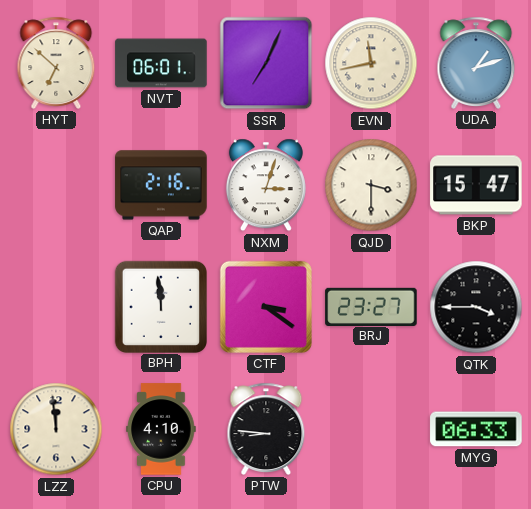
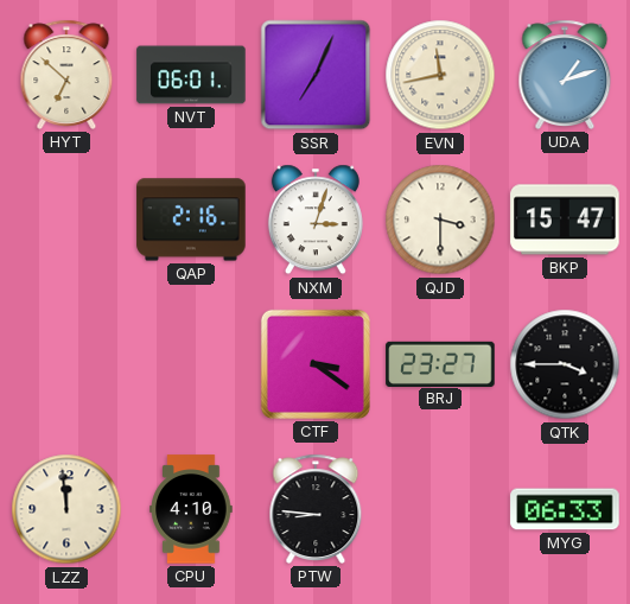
BPH: 11:59 -> none
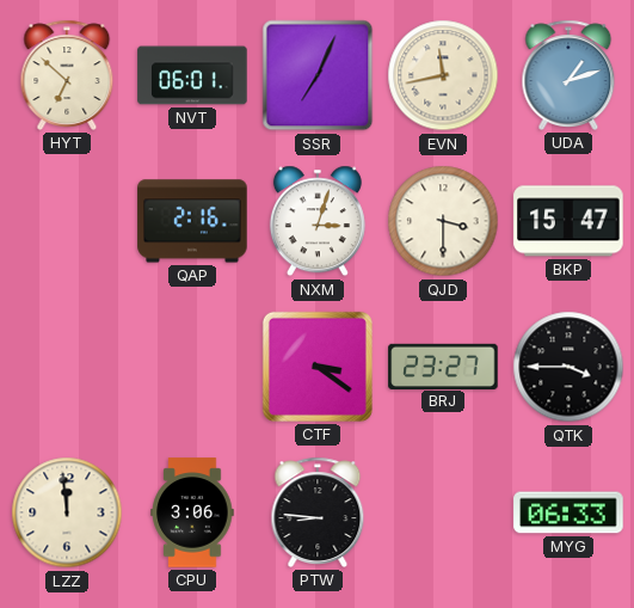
CPU: 4:10 -> 3:06
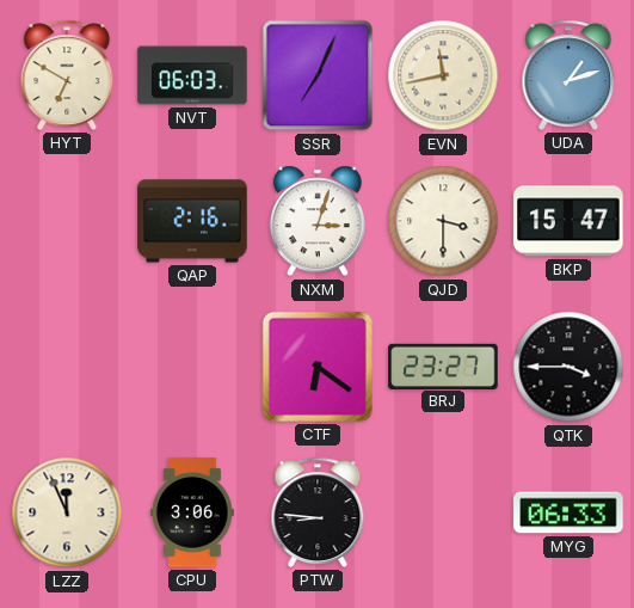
HYT: 6:52 -> 6:50
NVT: 06:01 -> 06:03
CTF: 3:21 -> 6:21
LZZ: 11:59 -> 11:56
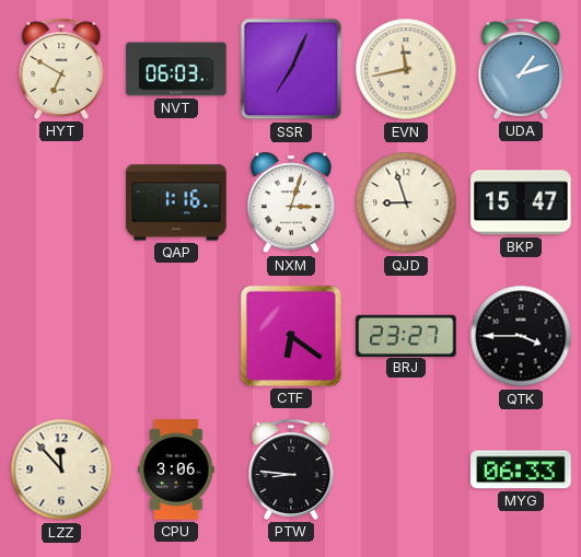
QAP: 2:16 -> 1:16
QJD: 3:30 -> 8:57
LZZ: 11:56 -> 11:53
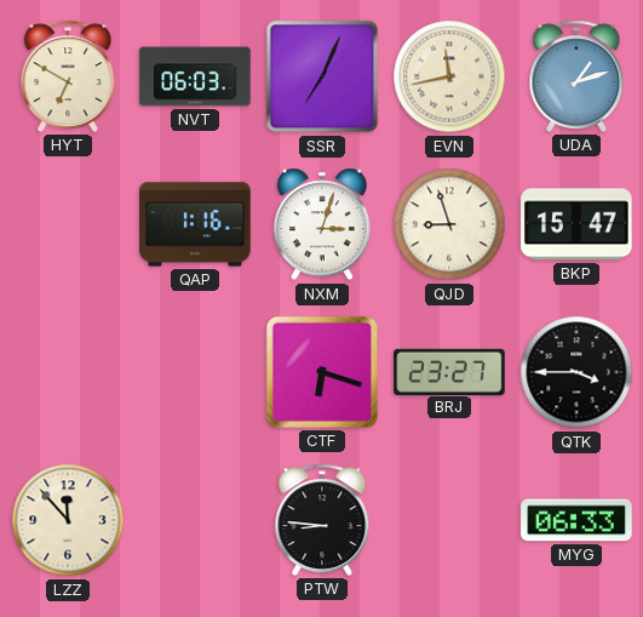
CTF: 6:21 -> 6:18
CPU: 3:06 -> none
